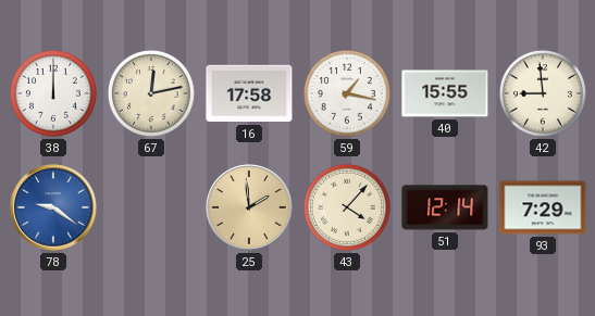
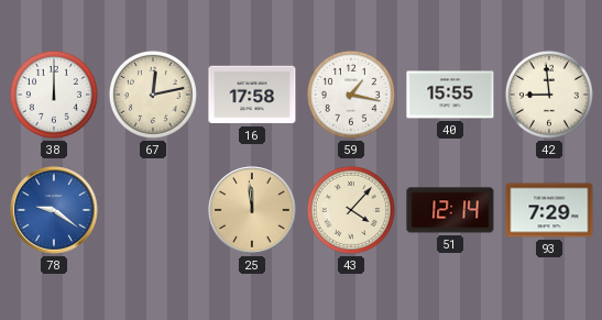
25: 1:59 -> 11:59
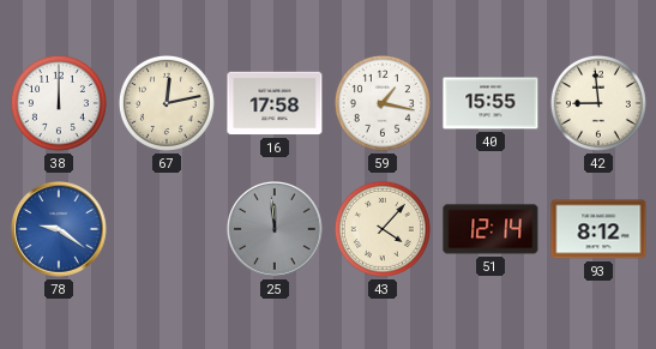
25 dial: champagne -> grey
93: 7:29 -> 8:12
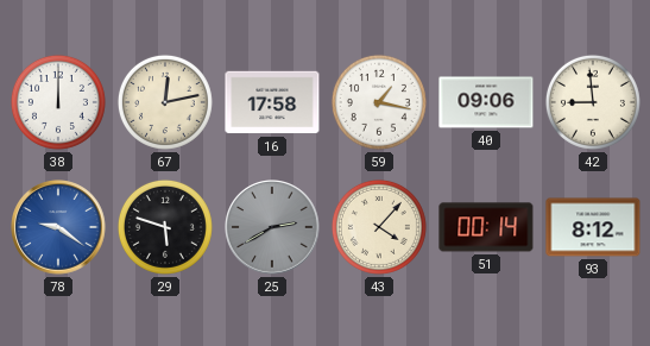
40: 15:55 -> 09:06
29: none -> 5:48
25: 11:59 -> 2:40
51: 12:14 -> 00:14
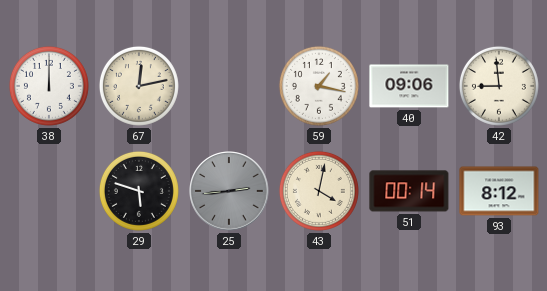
16: 17:58 -> none
78: 9:21 -> none
25: 2:40 -> 2:44
43: 4:07 -> 4:02
